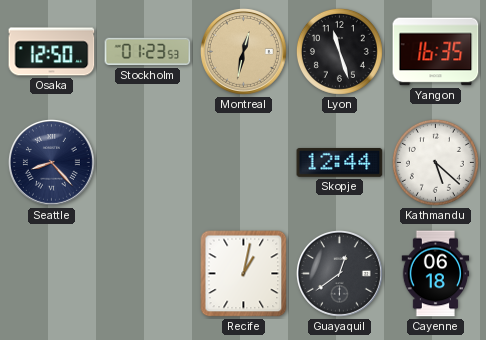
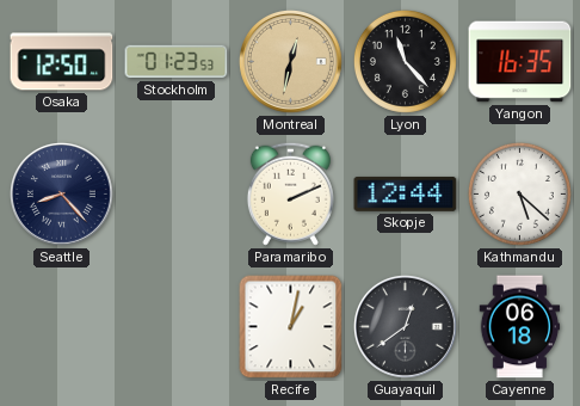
Lyon: 11:27 -> 11:23
Paramaribo: none -> 2:11
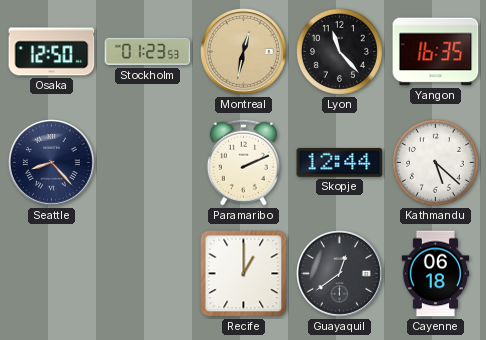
Recife: 1:02 -> 1:00
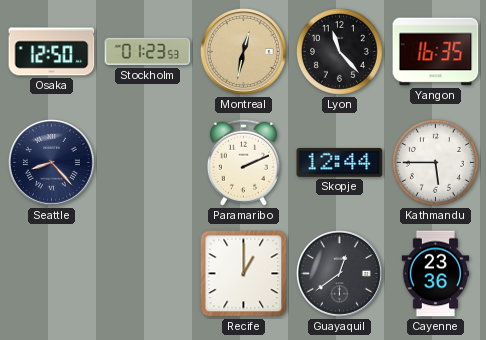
Kathmandu: 5:22 -> 5:45
Cayenne: 06:18 -> 23:36
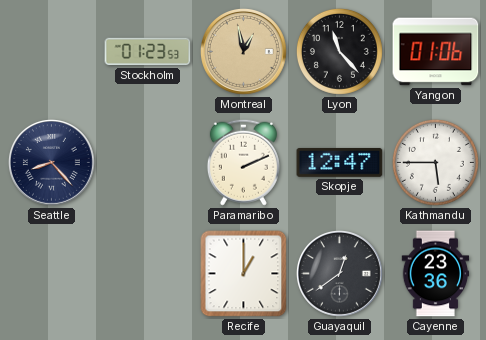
Osaka: 12:50 -> none
Montreal: 12:32 -> 12:58
Yangon: 16:35 -> 01:06
Skopje: 12:44 -> 12:47
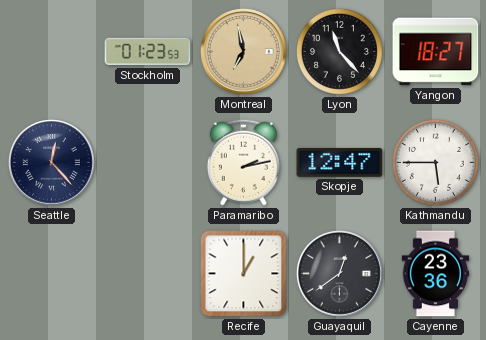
Montreal: 12:58 -> 6:58
Yangon: 01:06 -> 18:27
Seattle: 8:23 -> 12:23
Paramaribo: 2:11 -> 2:13
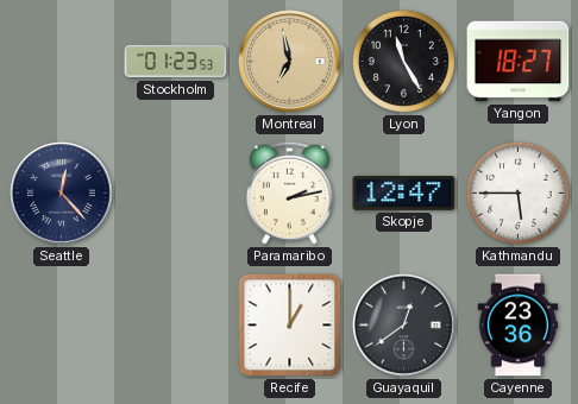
Lyon: 11:23 -> 11:25
